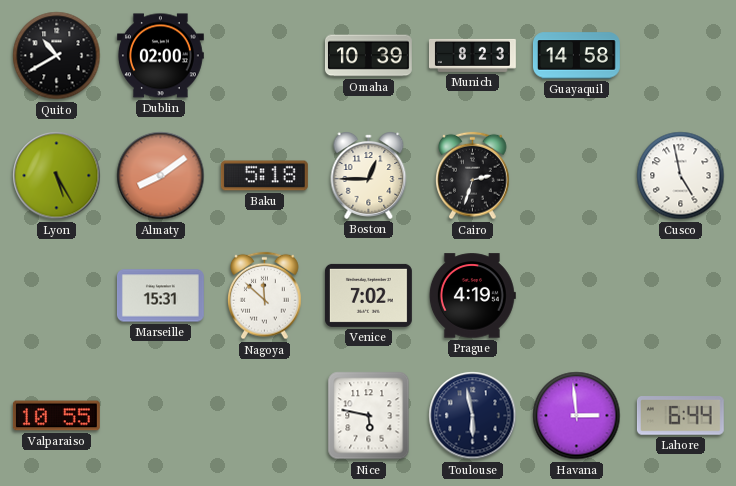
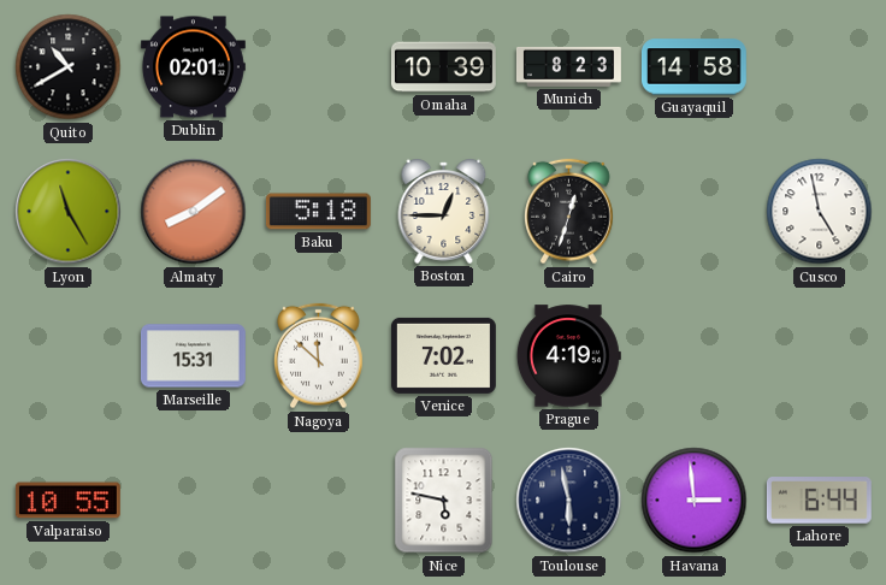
Dublin: 02:00 -> 02:01
Lyon: 5:25 -> 11:25
Cairo: 2:33 -> 12:33
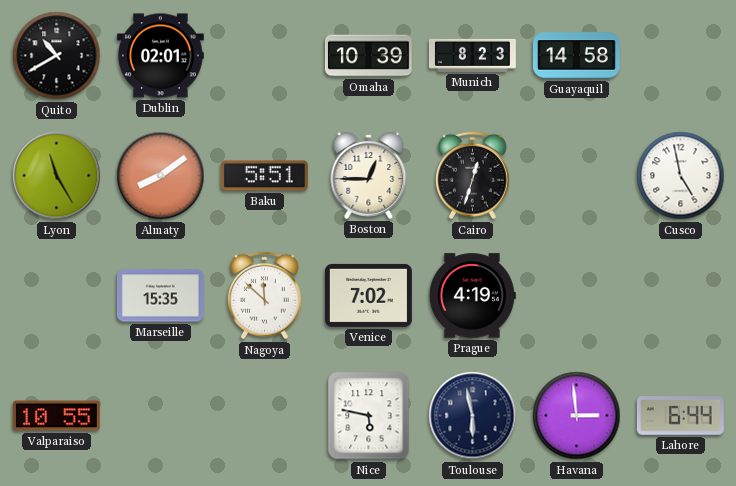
Baku: 5:18 -> 5:51
Marseille: 15:31 -> 15:35
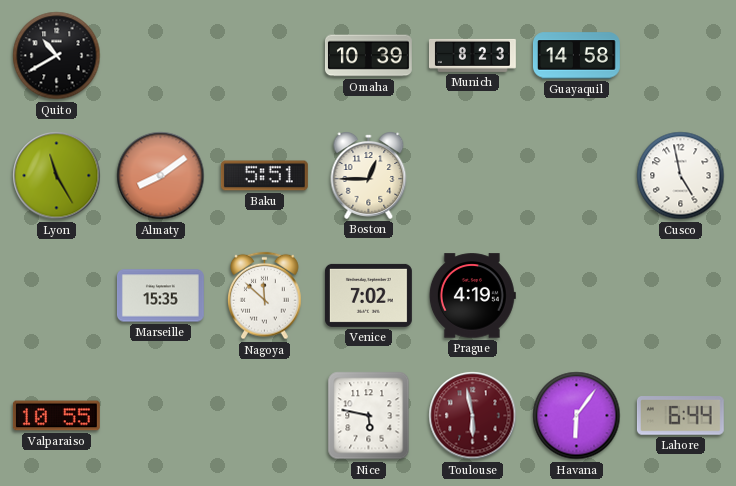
Dublin: 02:01 -> none
Cairo: 12:33 -> none
Toulouse dial: navy -> burgundy
Havana: 2:59 -> 6:06
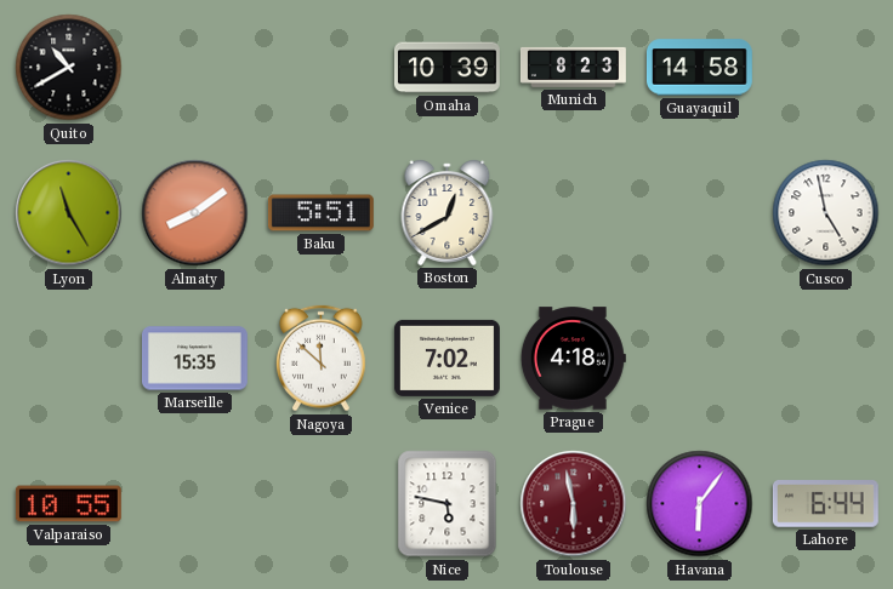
Boston: 12:45 -> 12:40
Prague: 4:19 -> 4:18
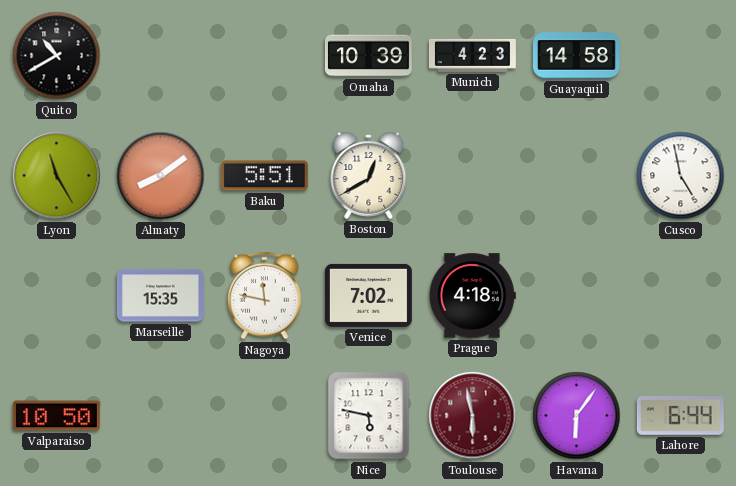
Munich: 8:23 -> 4:23
Nagoya: 11:52 -> 11:47
Valparaiso: 10:55 -> 10:50
